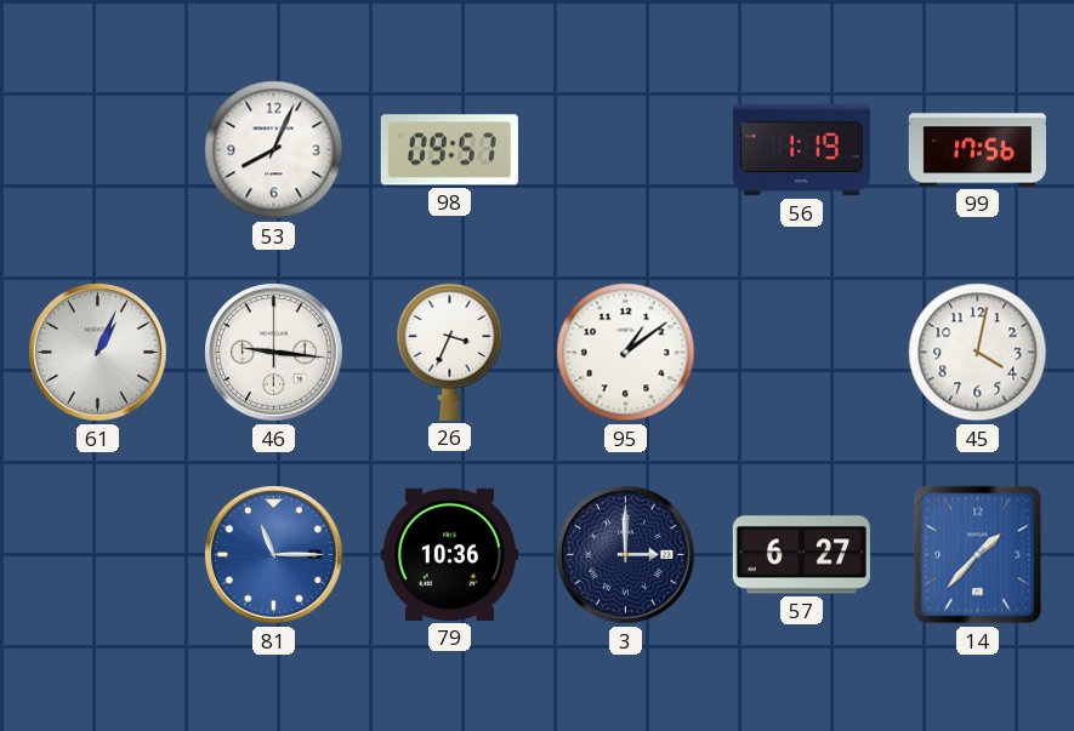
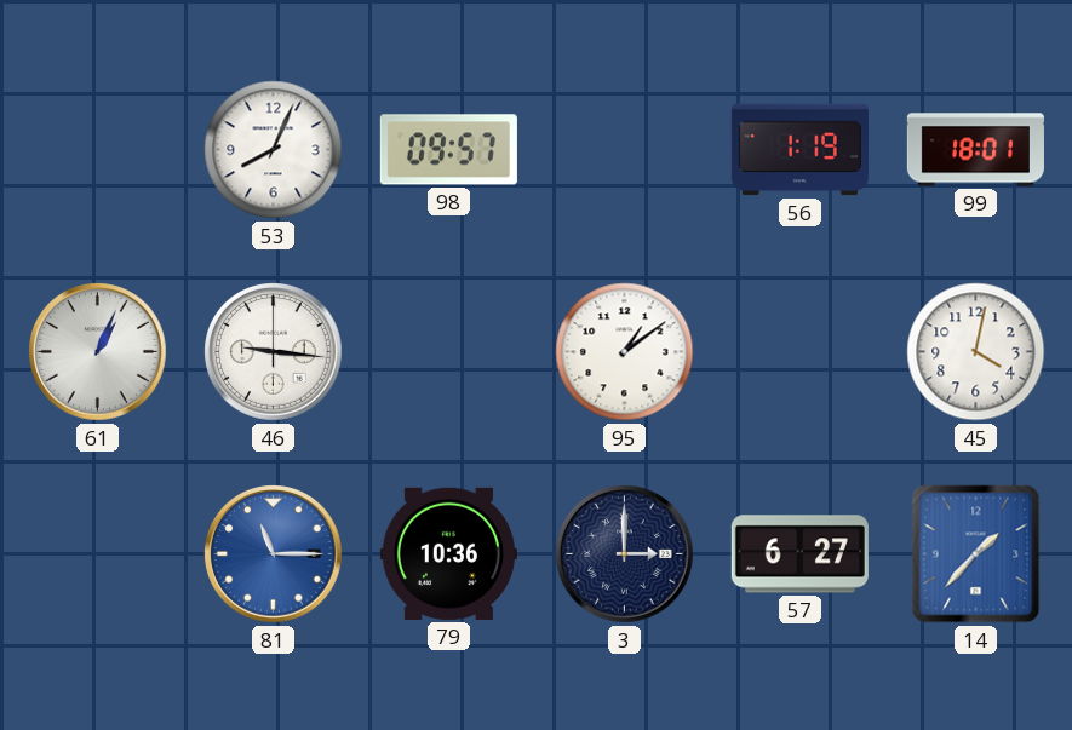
99: 17:56 -> 18:01
26: 3:34 -> none
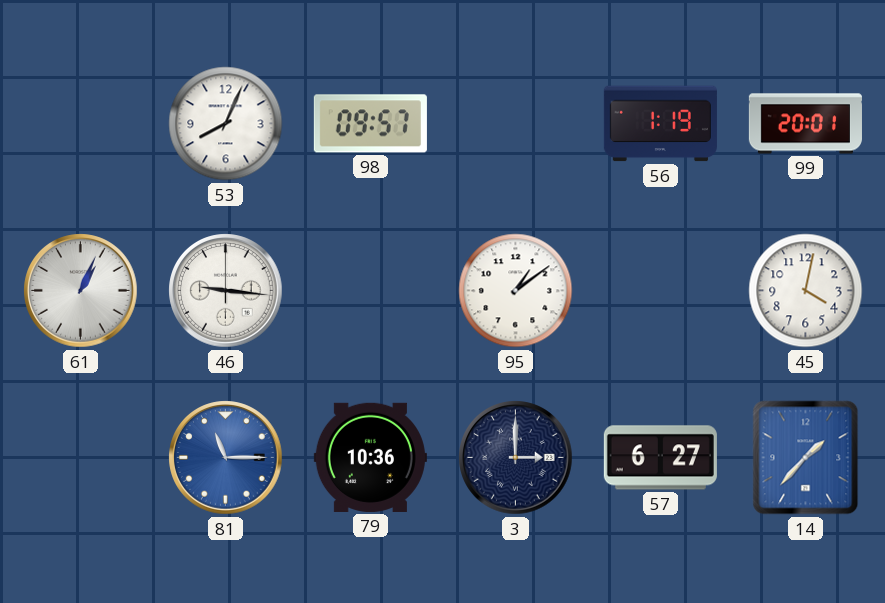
99: 18:01 -> 20:01
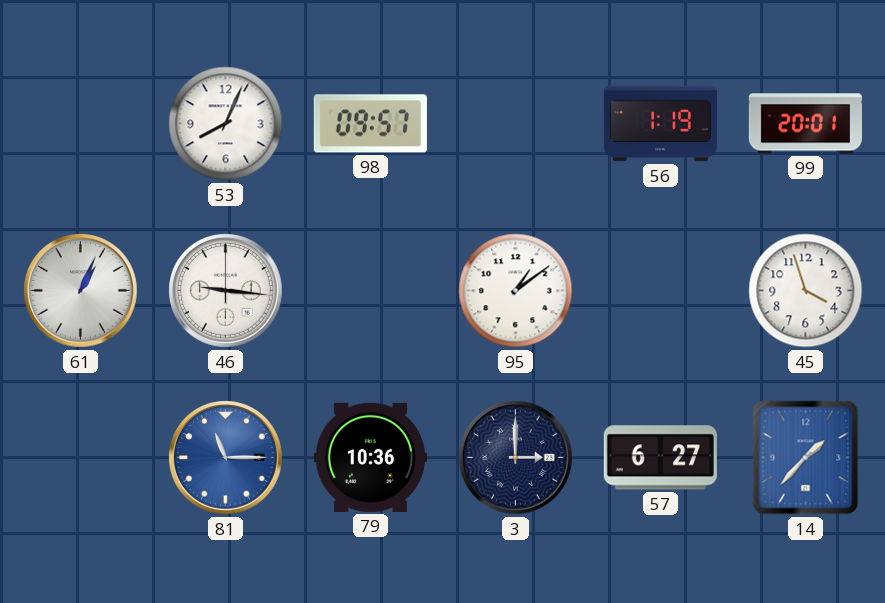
45: 4:02 -> 3:57
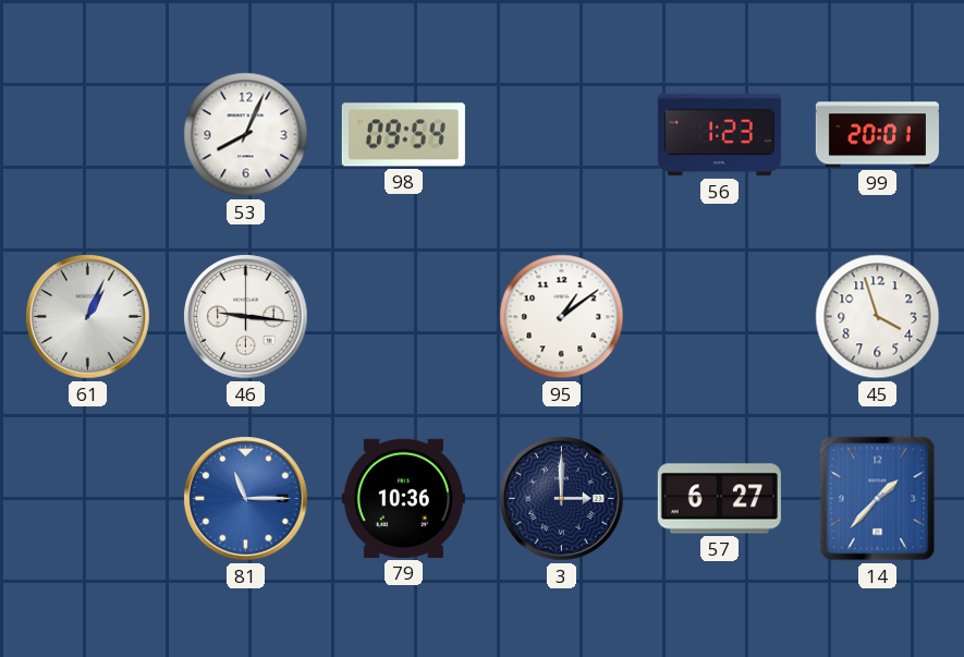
98: 09:57 -> 09:54
56: 1:19 -> 1:23
